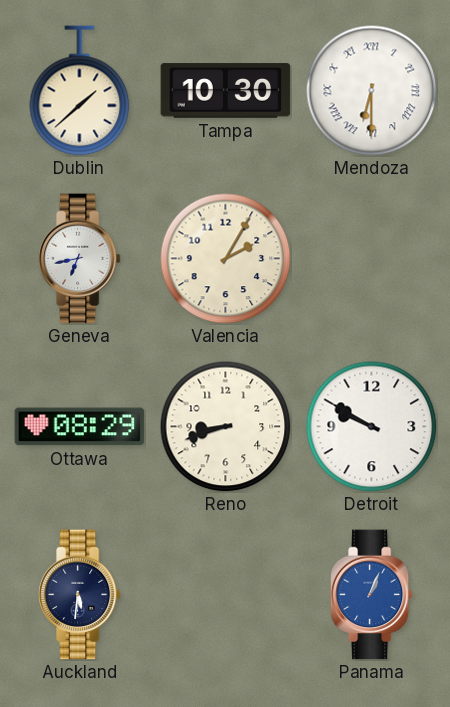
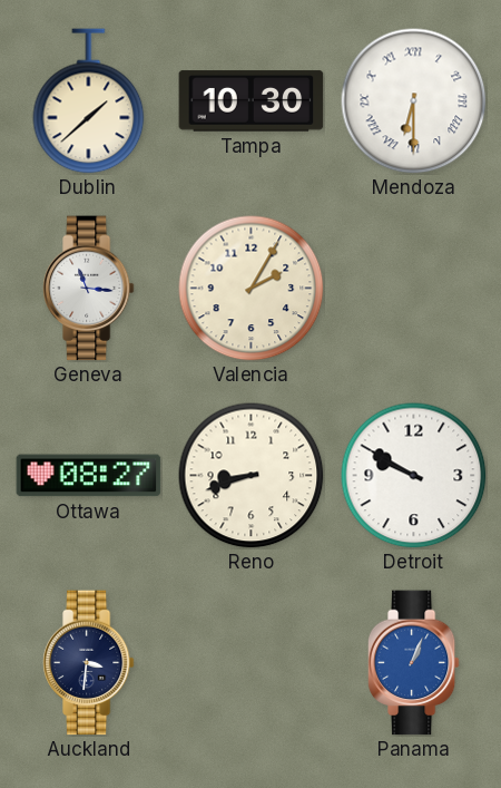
Geneva: 6:43 -> 11:16
Ottawa: 08:29 -> 08:27
Auckland: 5:31 -> 3:31
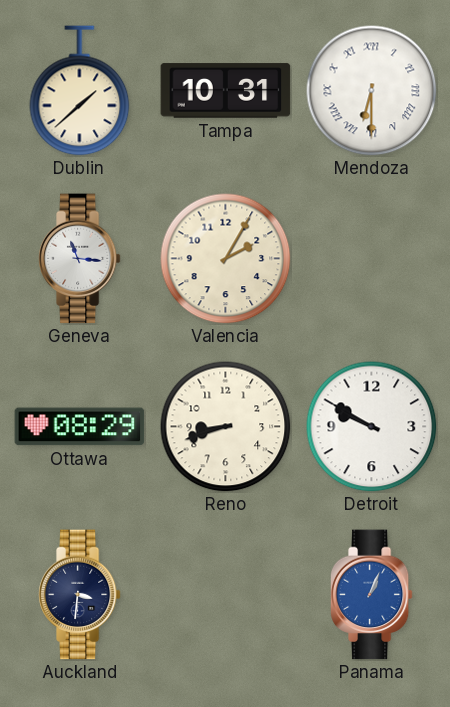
Tampa: 10:30 -> 10:31
Ottawa: 08:27 -> 08:29
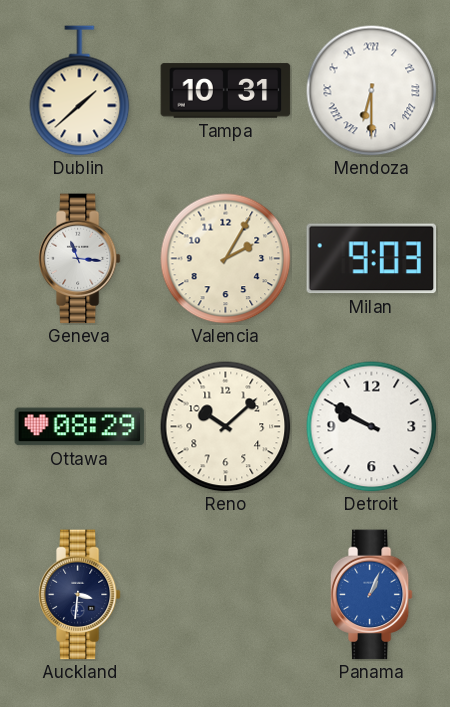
Milan: none -> 9:03
Reno: 8:42 -> 10:08
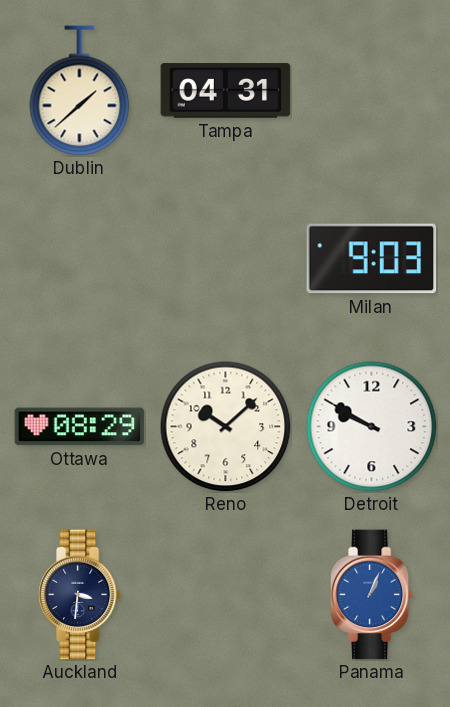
Tampa: 10:31 -> 04:31
Mendoza: 6:30 -> none
Geneva: 11:16 -> none
Valencia: 2:05 -> none
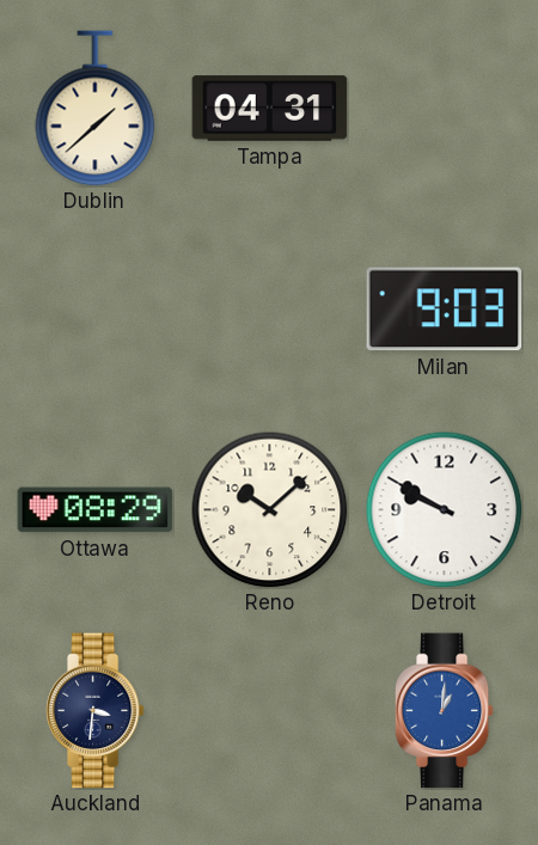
Panama: 1:04 -> 1:01
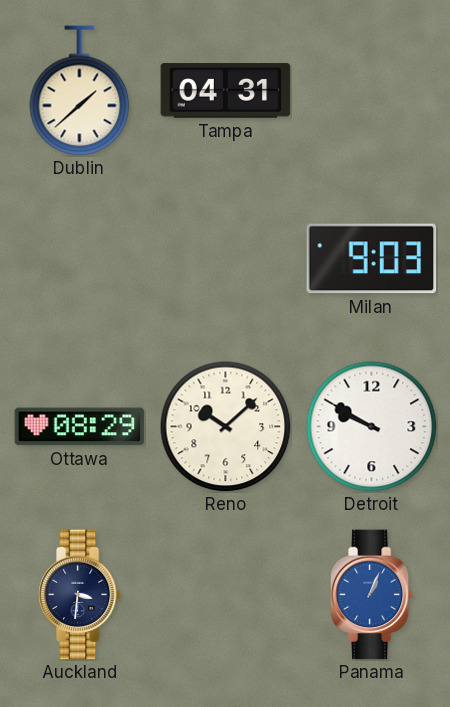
Panama: 1:01 -> 1:04
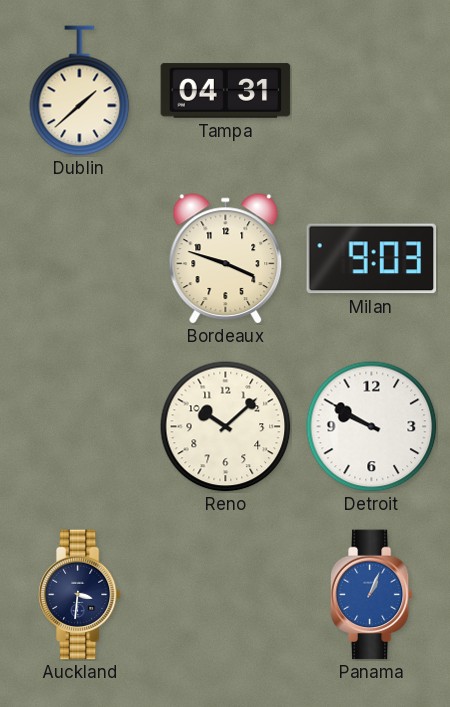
Bordeaux: none -> 3:48
Ottawa: 08:29 -> none
